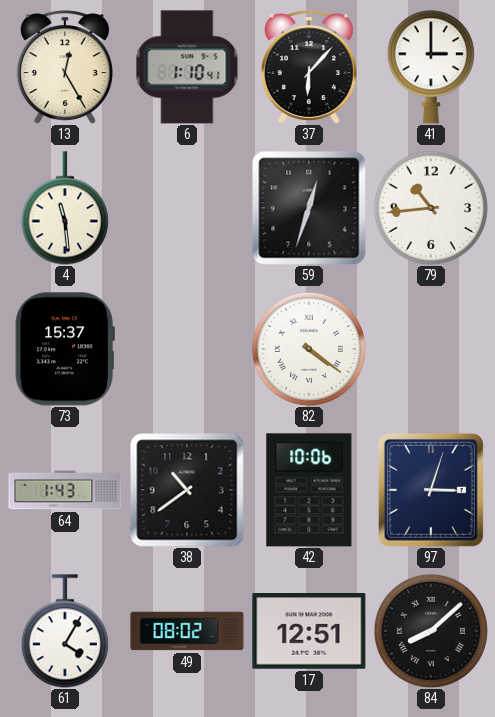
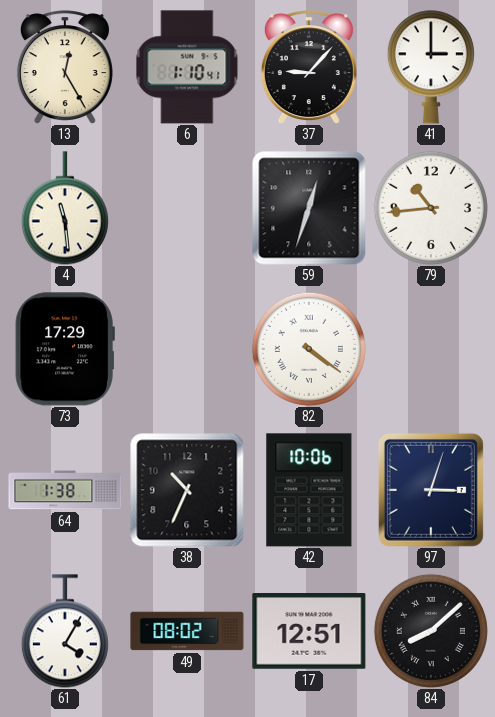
37: 6:07 -> 9:07
73: 15:37 -> 17:29
64: 1:43 -> 1:38
38: 10:39 -> 10:34
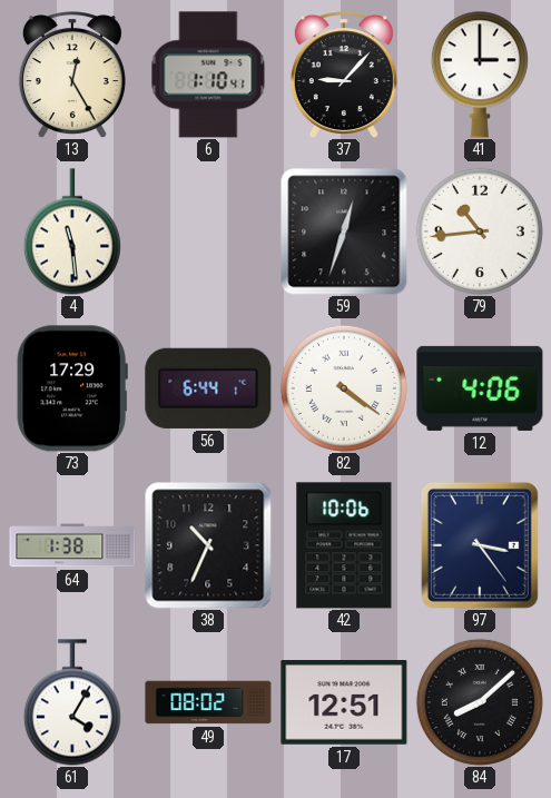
56: none -> 6:44
12: none -> 4:06
97: 3:03 -> 3:24
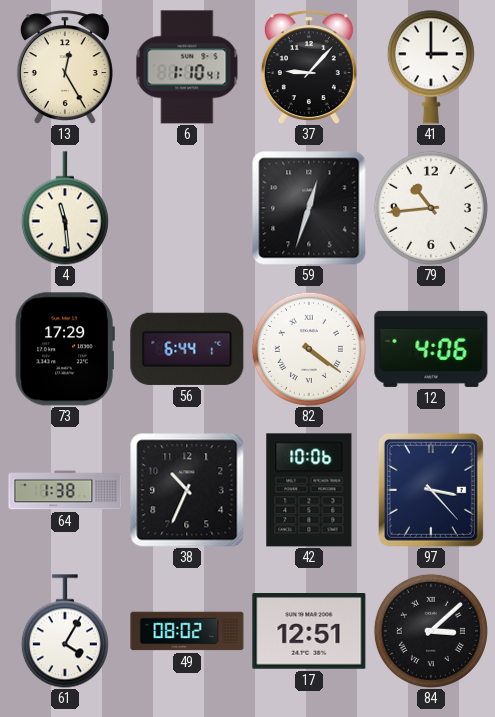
97: 3:24 -> 3:23
84: 8:08 -> 3:08
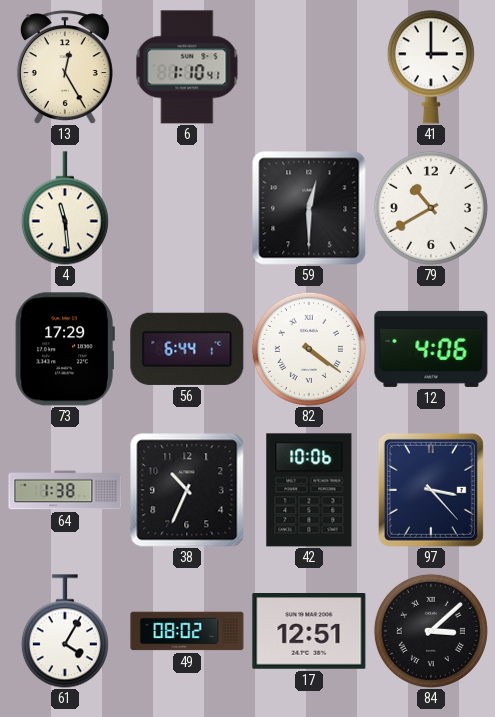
37: 9:07 -> none
59: 12:33 -> 12:30
79: 10:44 -> 10:40
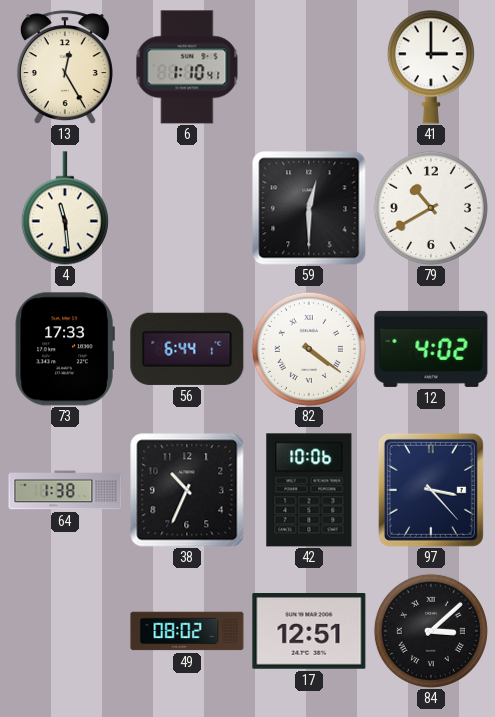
73: 17:29 -> 17:33
12: 4:06 -> 4:02
61: 4:05 -> none
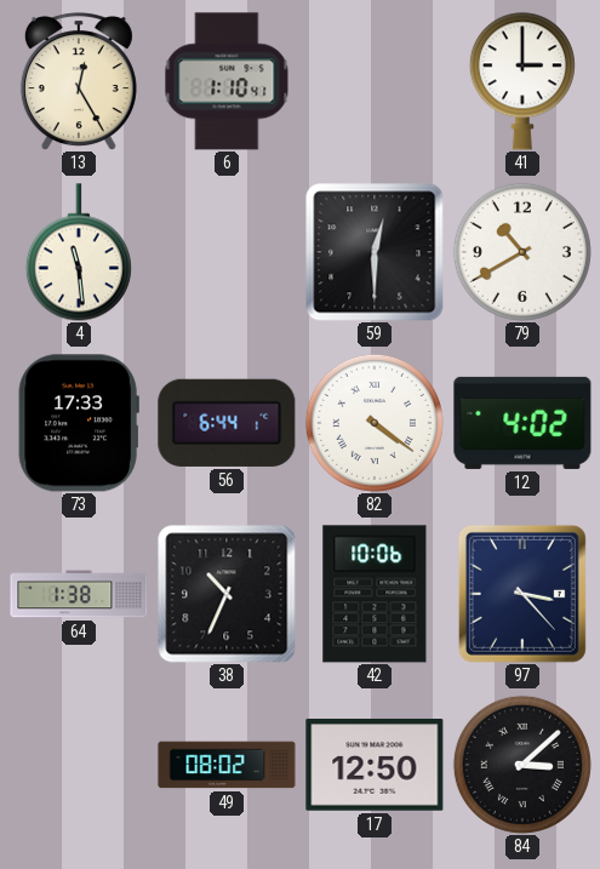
17: 12:51 -> 12:50
